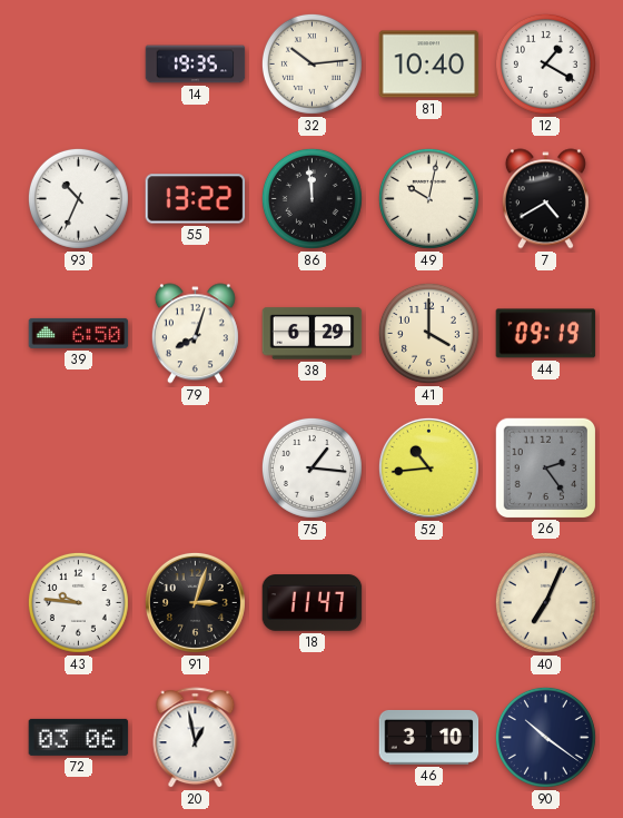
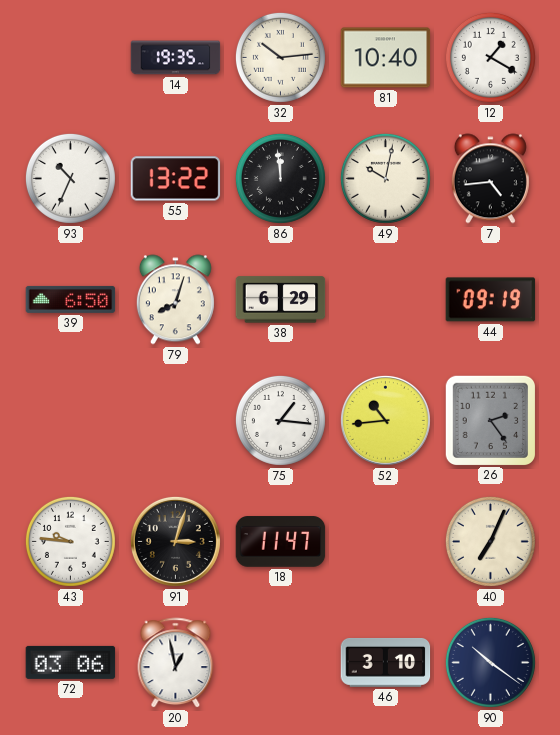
7: 4:40 -> 4:44
41: 4:00 -> none
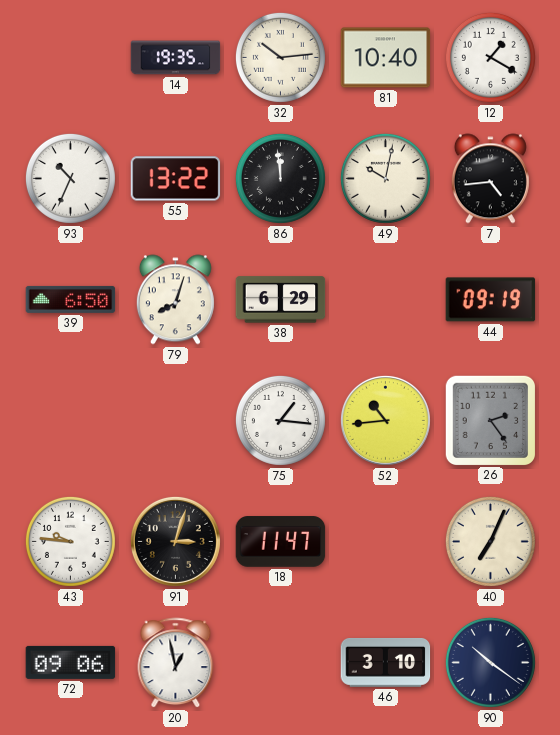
72: 03:06 -> 09:06
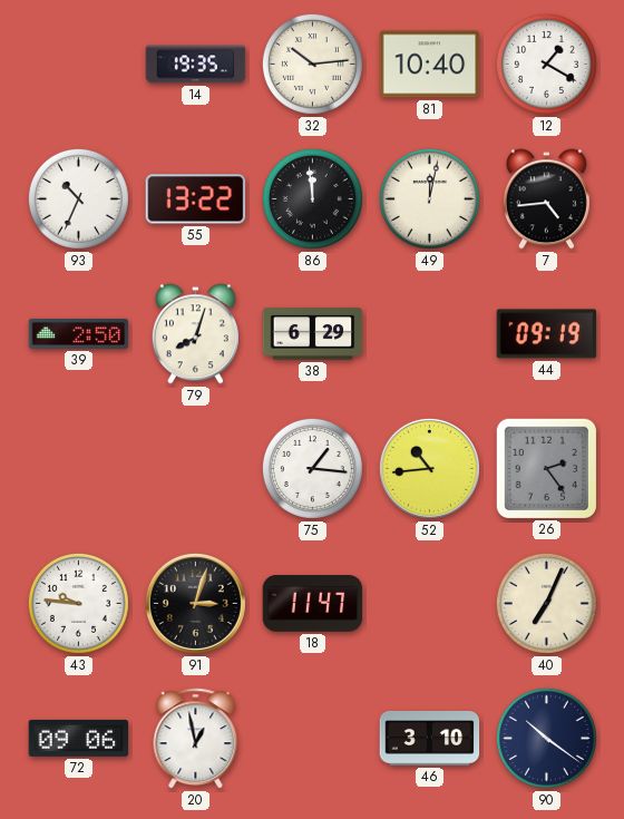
49: 10:02 -> 12:02
39: 6:50 -> 2:50
